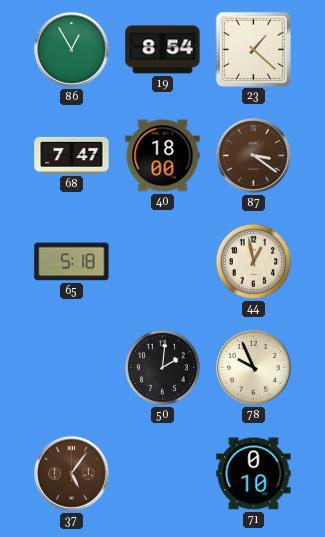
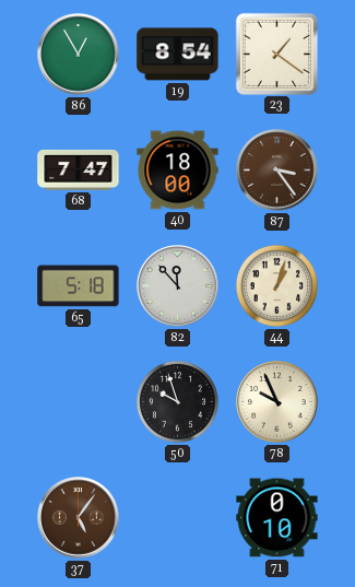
23: 1:22 -> 1:21
87: 3:21 -> 3:24
82: none -> 11:53
44: 12:58 -> 1:03
50: 2:01 -> 9:57
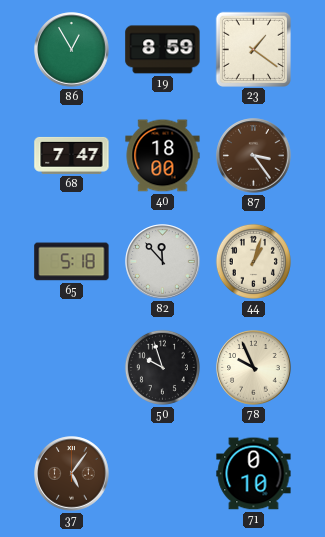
19: 8:54 -> 8:59
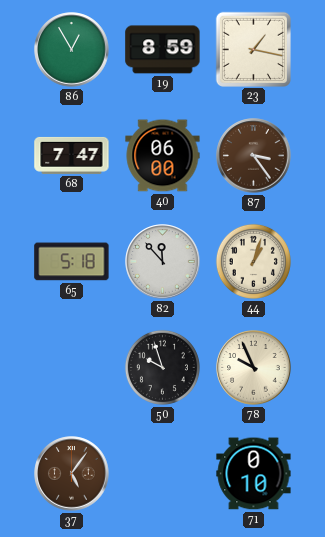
23: 1:21 -> 1:17
40: 18:00 -> 06:00
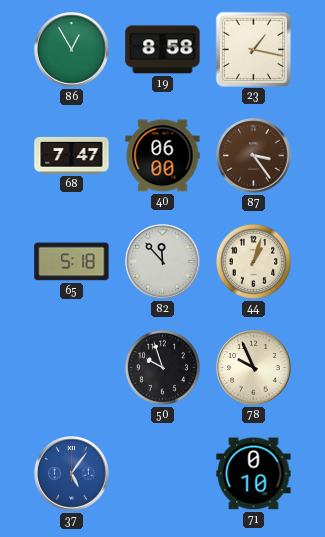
19: 8:59 -> 8:58
37 dial: brown -> blue
